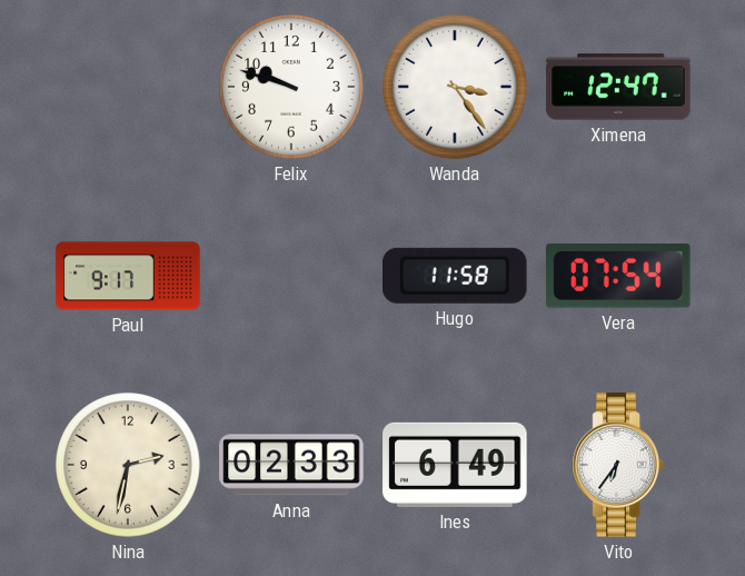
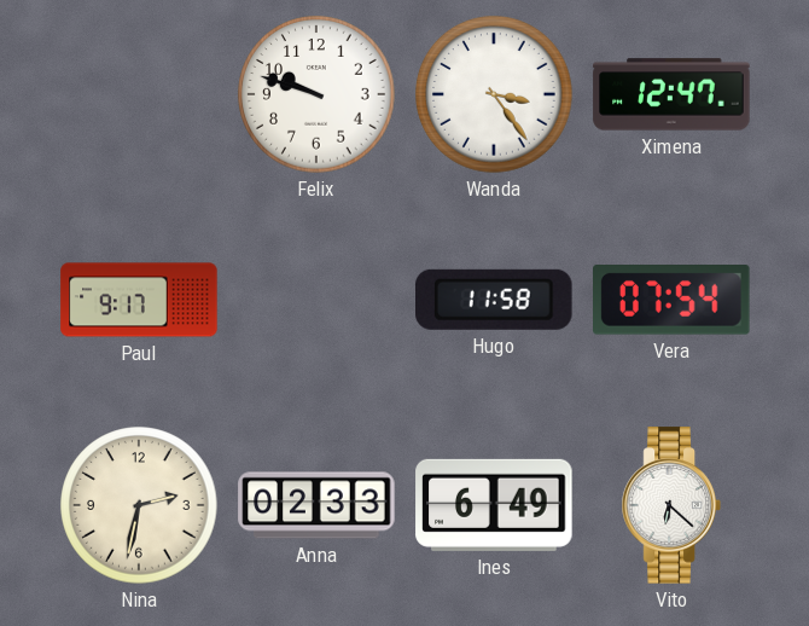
Vito: 6:36 -> 6:22
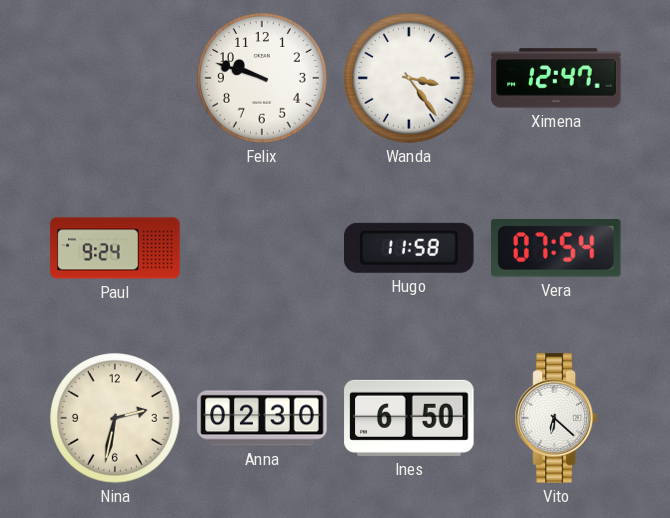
Paul: 9:17 -> 9:24
Anna: 02:33 -> 02:30
Ines: 6:49 -> 6:50
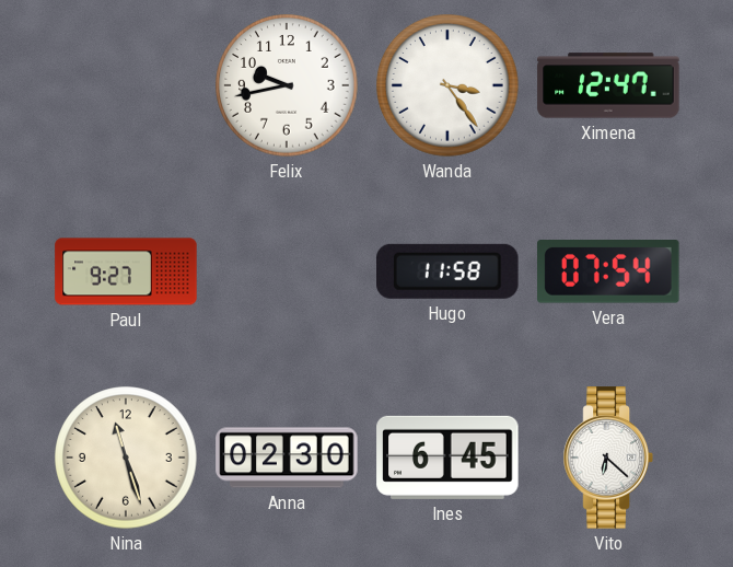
Felix: 9:48 -> 9:43
Paul: 9:24 -> 9:27
Nina: 2:32 -> 11:27
Ines: 6:50 -> 6:45
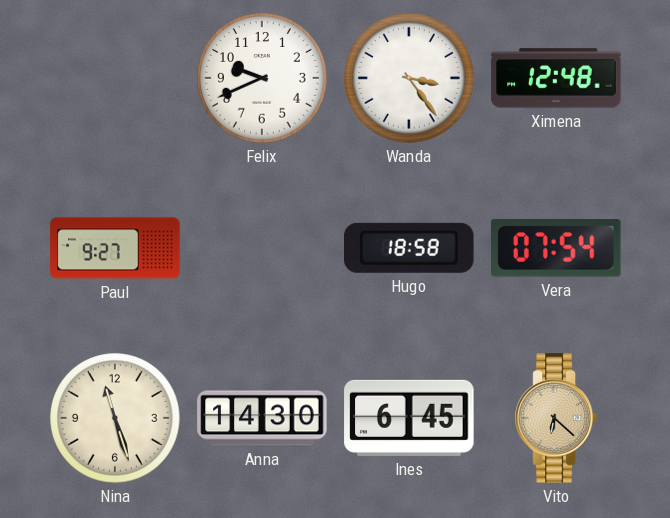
Felix: 9:43 -> 9:41
Ximena: 12:47 -> 12:48
Hugo: 11:58 -> 18:58
Anna: 02:30 -> 14:30
Vito dial: white -> champagne
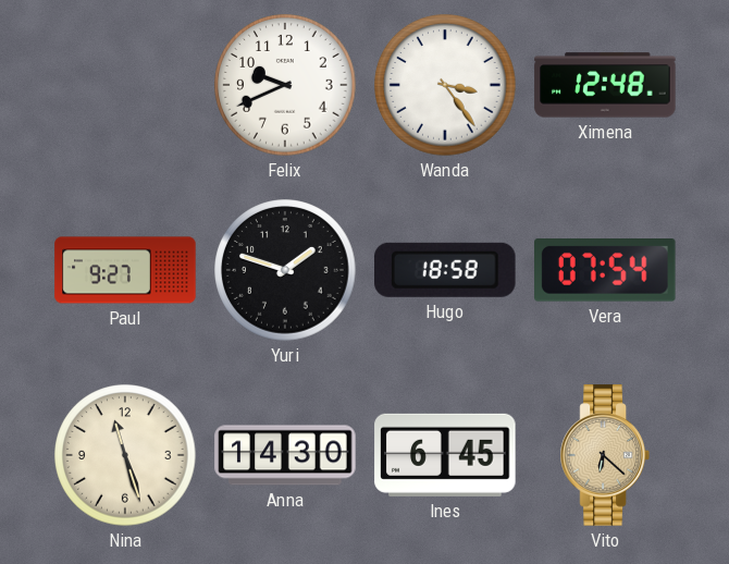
Yuri: none -> 1:48
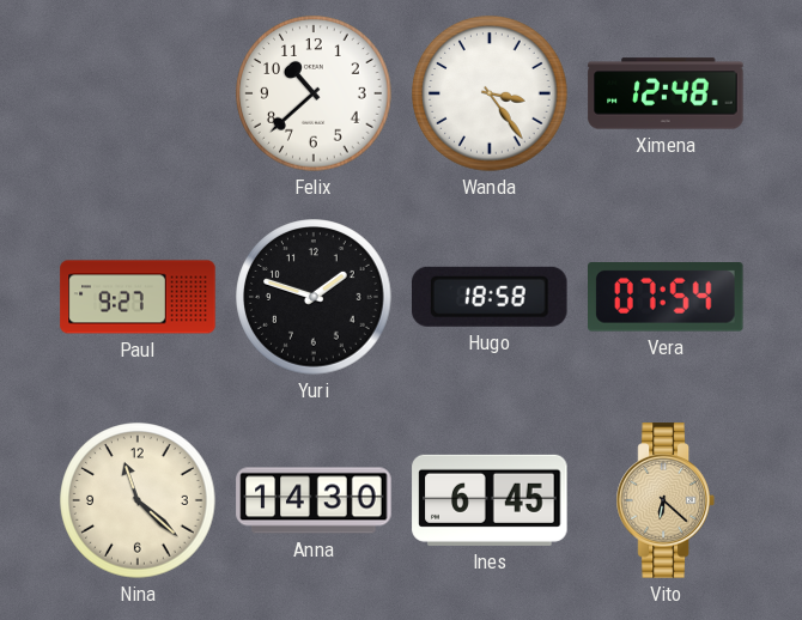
Felix: 9:41 -> 10:38
Nina: 11:27 -> 11:22
